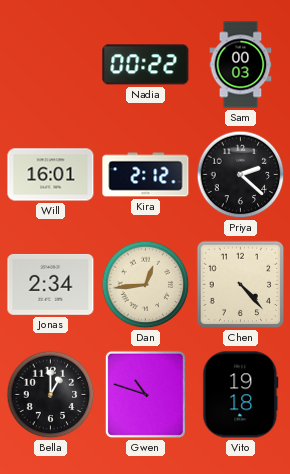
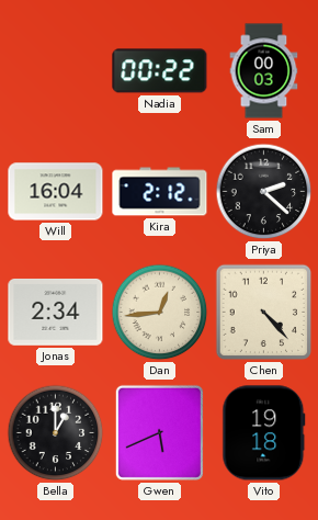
Will: 16:01 -> 16:04
Gwen: 10:48 -> 5:41
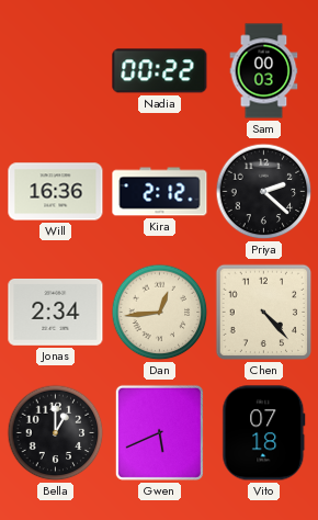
Will: 16:04 -> 16:36
Vito: 19:18 -> 07:18
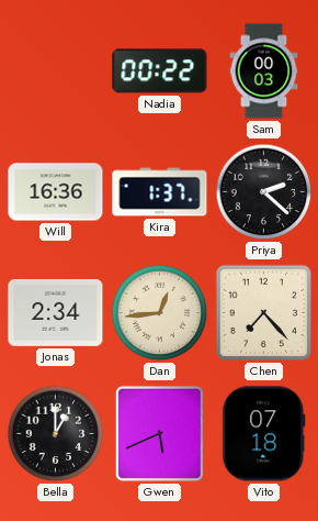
Kira: 2:12 -> 1:37
Chen: 4:23 -> 7:23
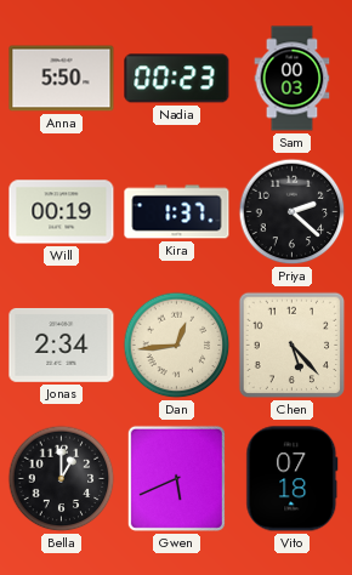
Anna: none -> 5:50
Nadia: 00:22 -> 00:23
Will: 16:36 -> 00:19
Chen: 7:23 -> 5:23
